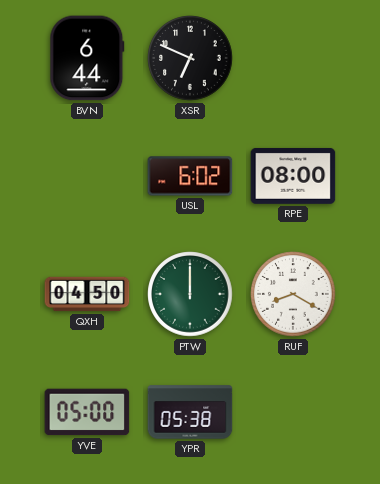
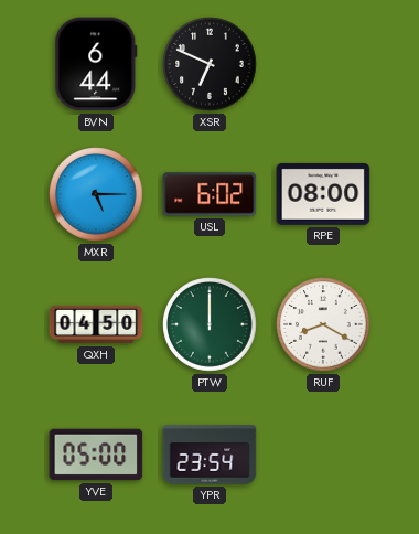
MXR: none -> 5:15
YPR: 05:38 -> 23:54
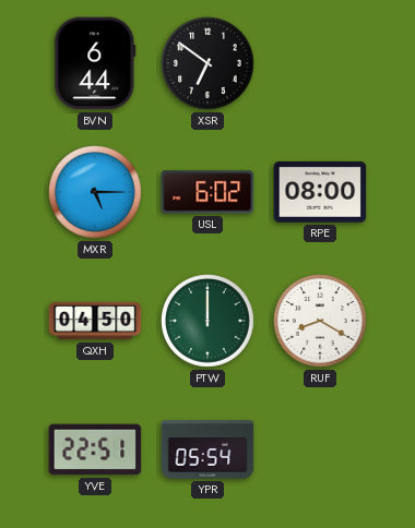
XSR: 6:49 -> 6:51
YVE: 05:00 -> 22:51
YPR: 23:54 -> 05:54
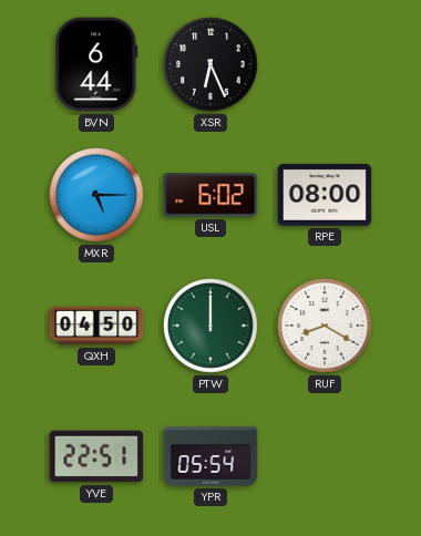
XSR: 6:51 -> 6:26
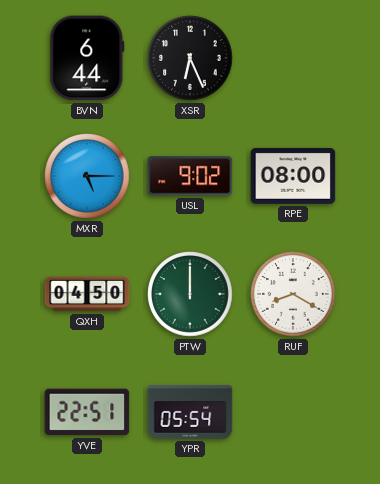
USL: 6:02 -> 9:02
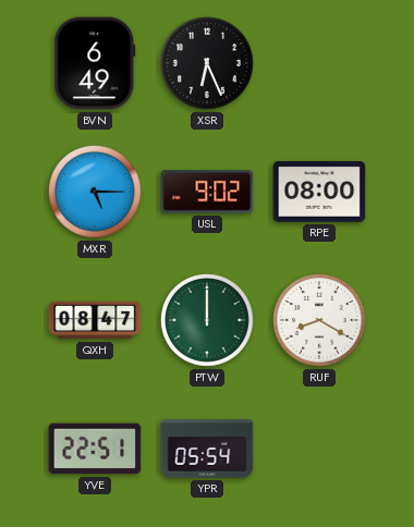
BVN: 6:44 -> 6:49
QXH: 04:50 -> 08:47
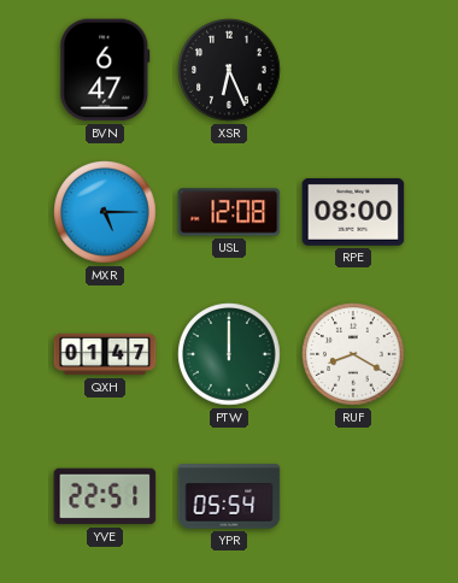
BVN: 6:49 -> 6:47
USL: 9:02 -> 12:08
QXH: 08:47 -> 01:47
